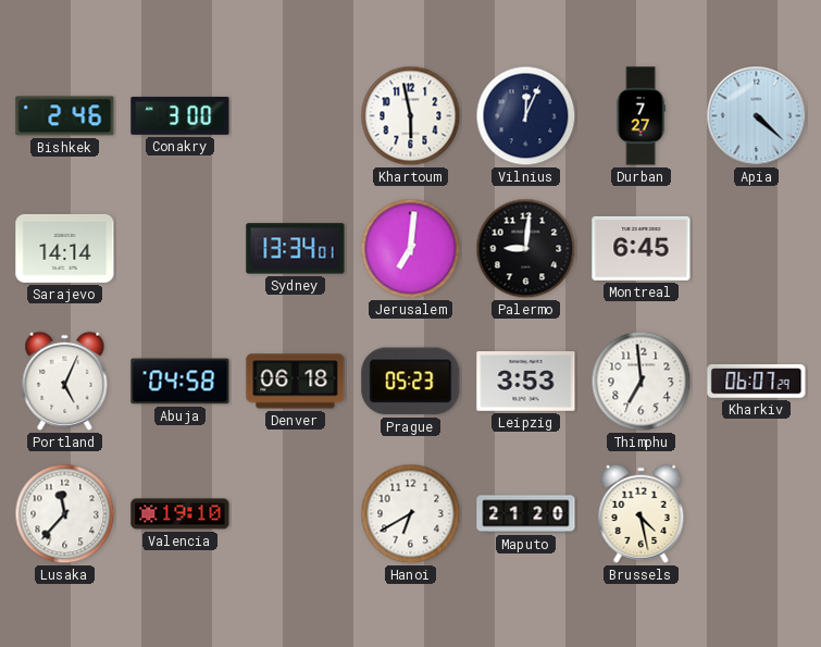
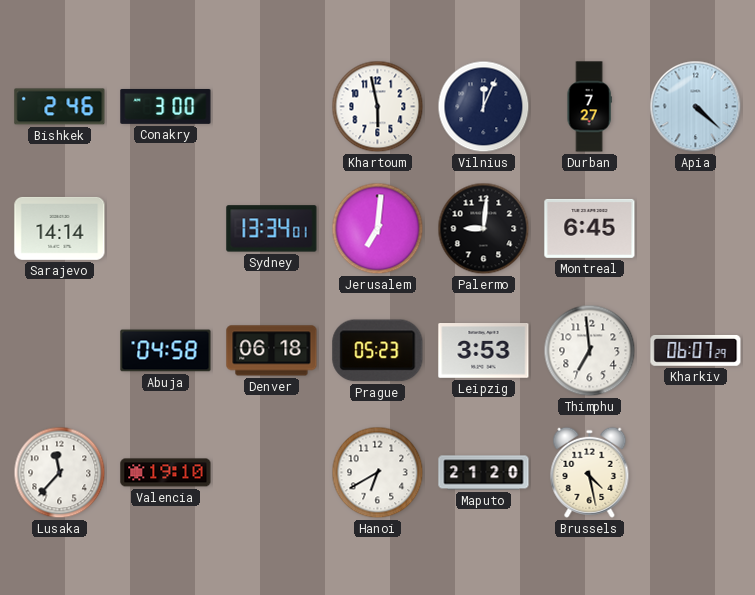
Portland: 5:04 -> none
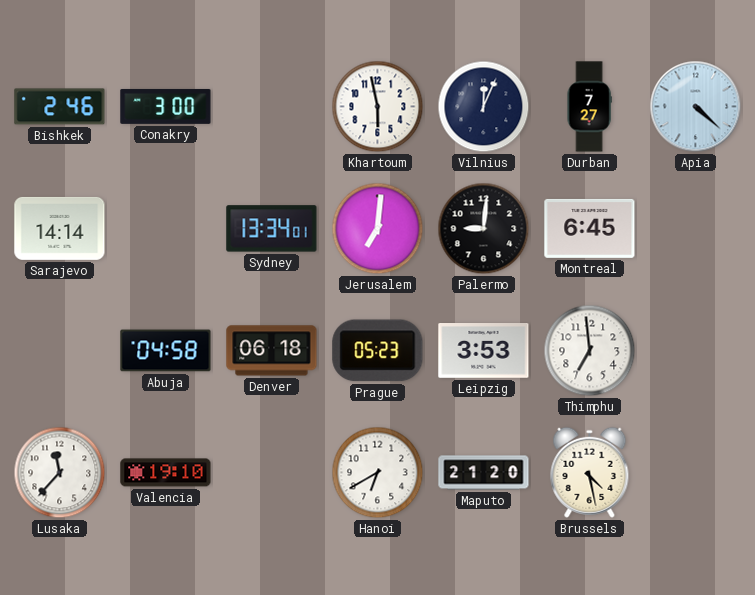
Kharkiv: 06:07 -> none
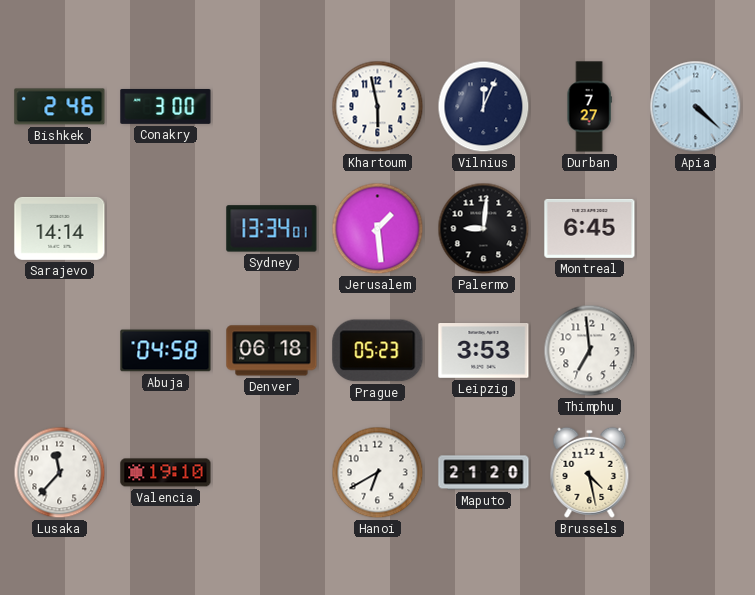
Jerusalem: 7:01 -> 1:29
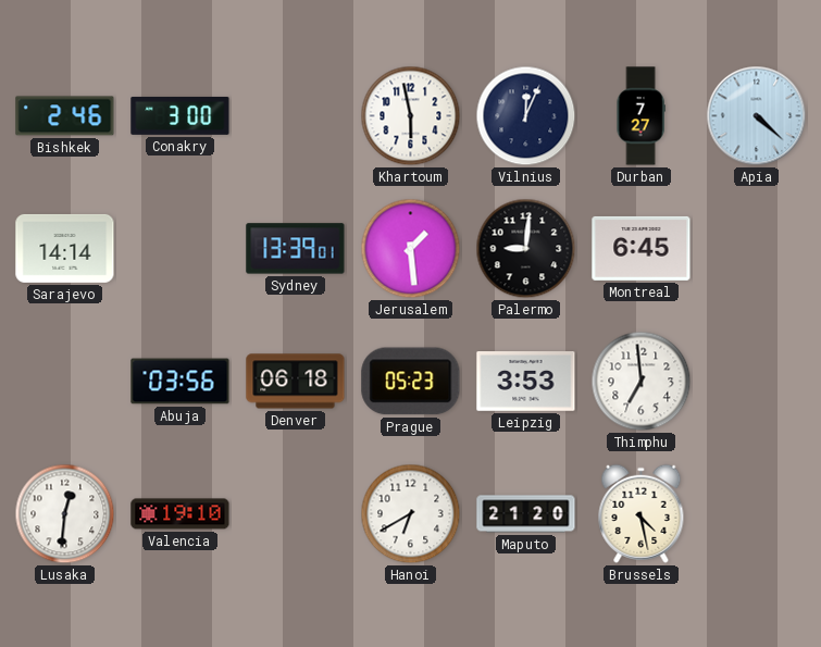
Sydney: 13:34 -> 13:39
Abuja: 04:58 -> 03:56
Lusaka: 11:37 -> 12:31
